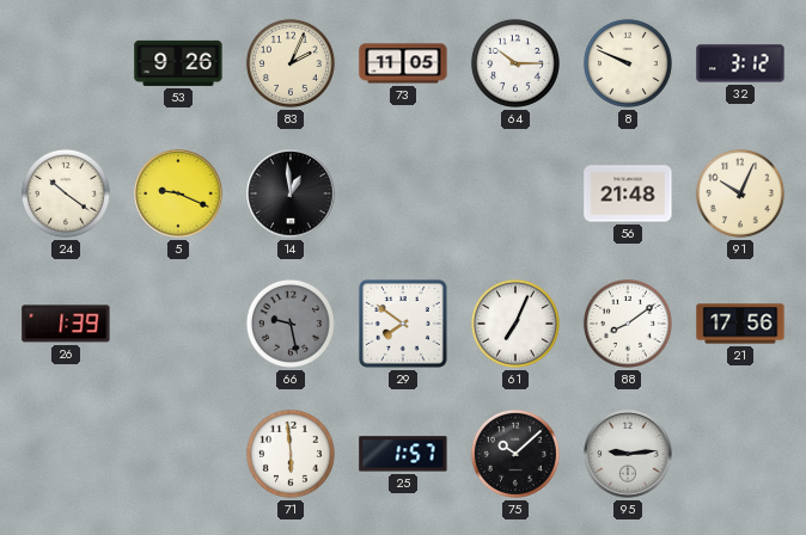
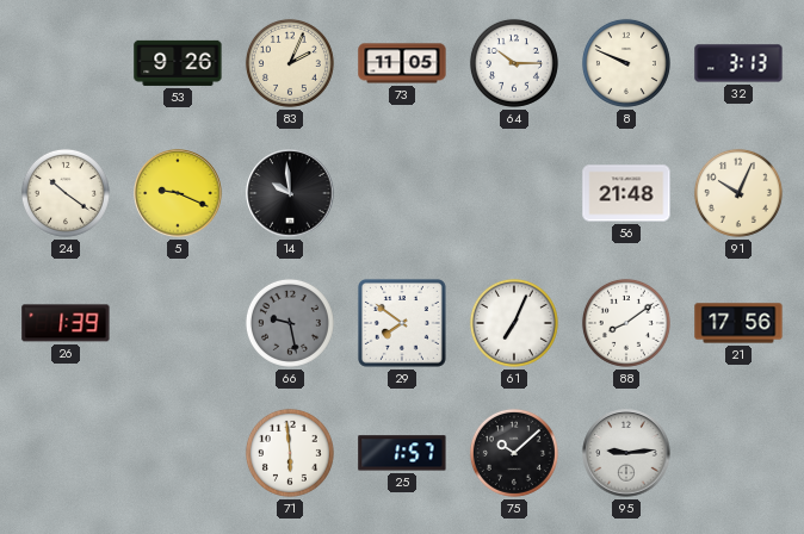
32: 3:12 -> 3:13
14: 12:59 -> 9:59
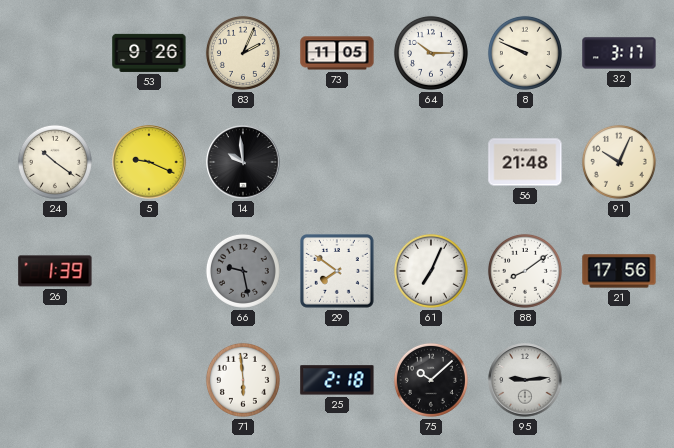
32: 3:13 -> 3:17
25: 1:57 -> 2:18
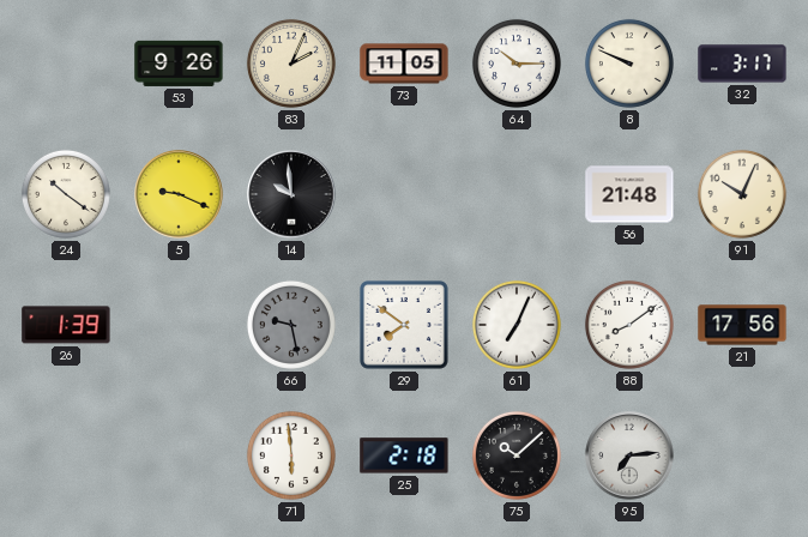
95: 9:14 -> 7:14
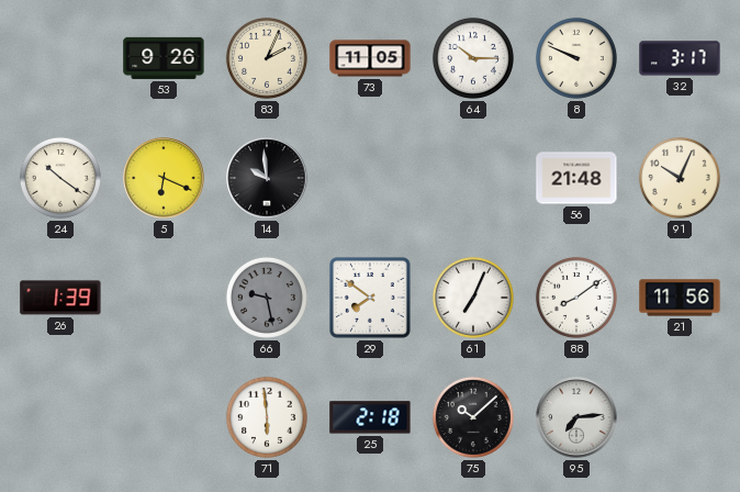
5: 9:19 -> 6:19
21: 17:56 -> 11:56
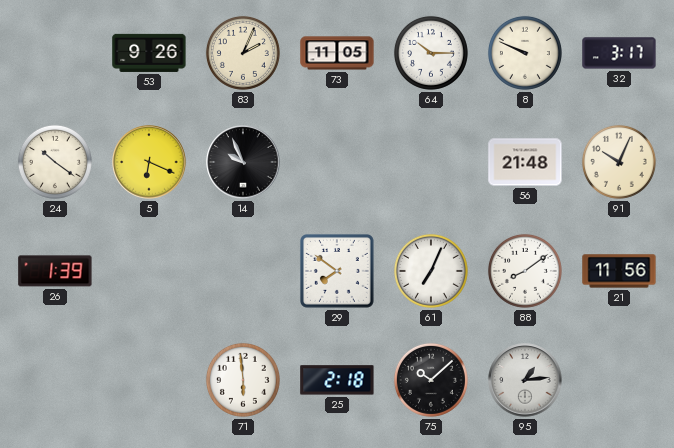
14: 9:59 -> 9:56
66: 9:28 -> none
95: 7:14 -> 1:14
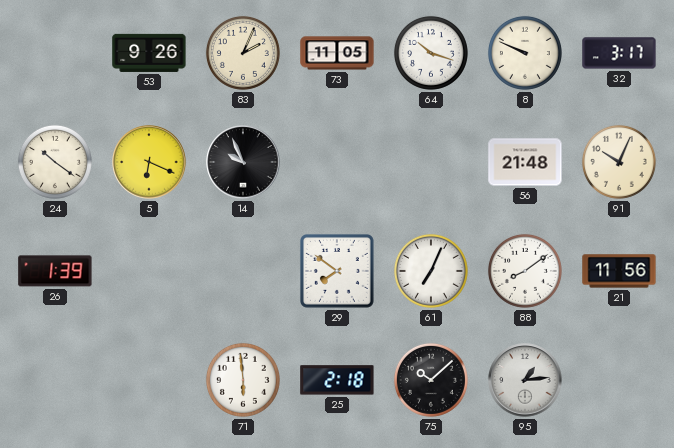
64: 10:15 -> 10:18
